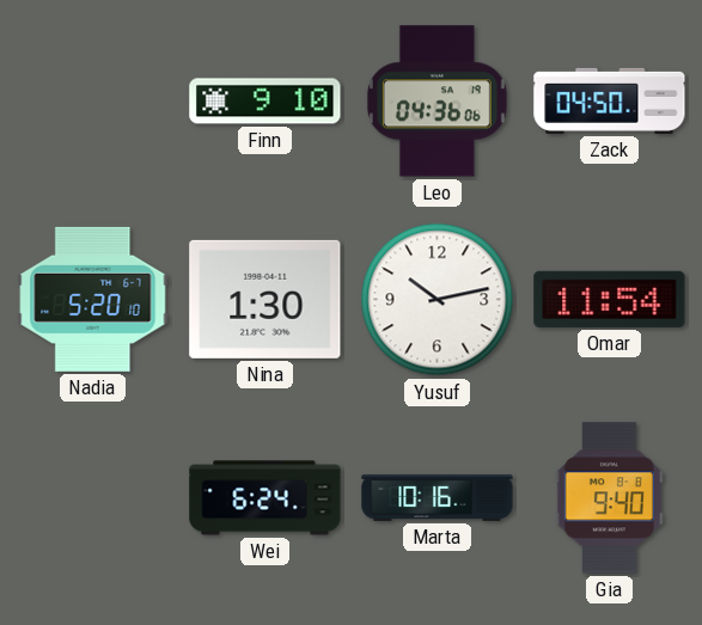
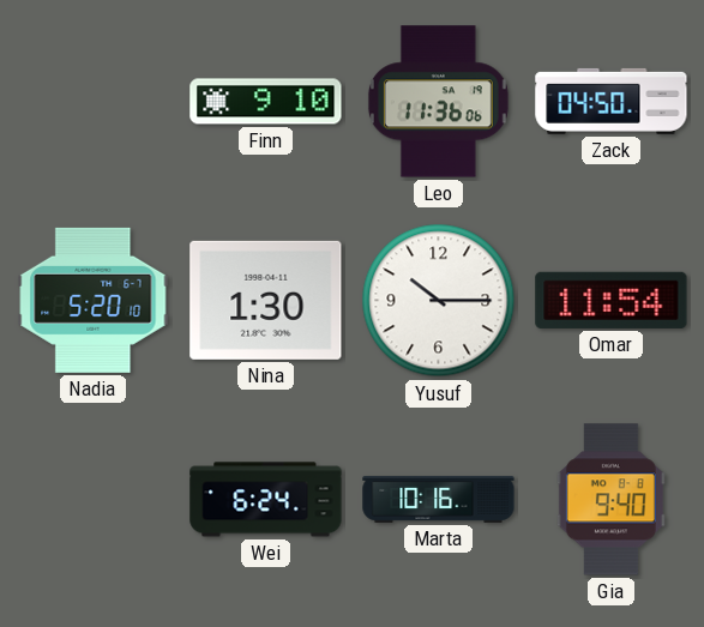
Leo: 04:36 -> 11:36
Yusuf: 10:13 -> 10:15
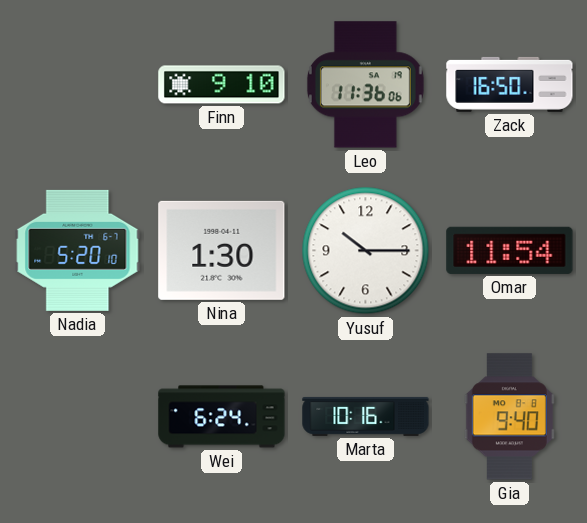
Zack: 04:50 -> 16:50
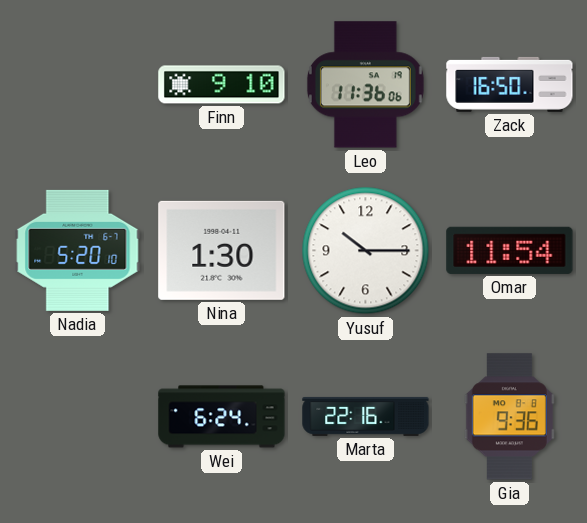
Marta: 10:16 -> 22:16
Gia: 9:40 -> 9:36
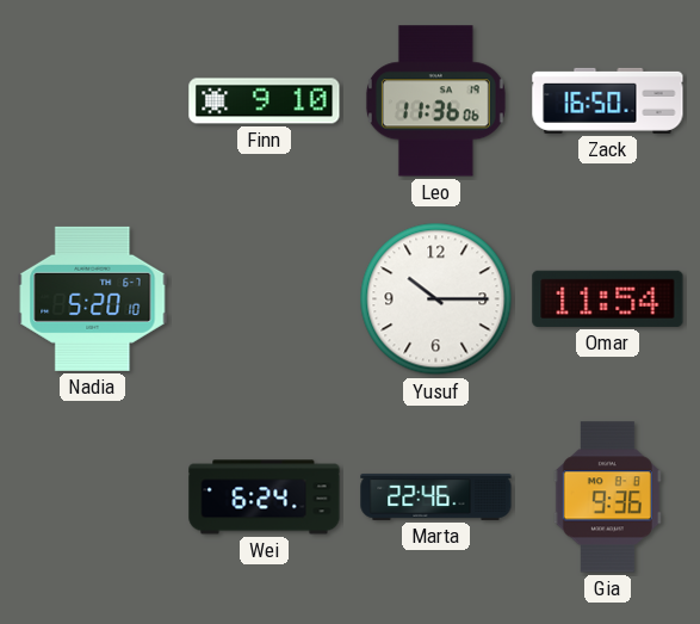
Nina: 1:30 -> none
Marta: 22:16 -> 22:46
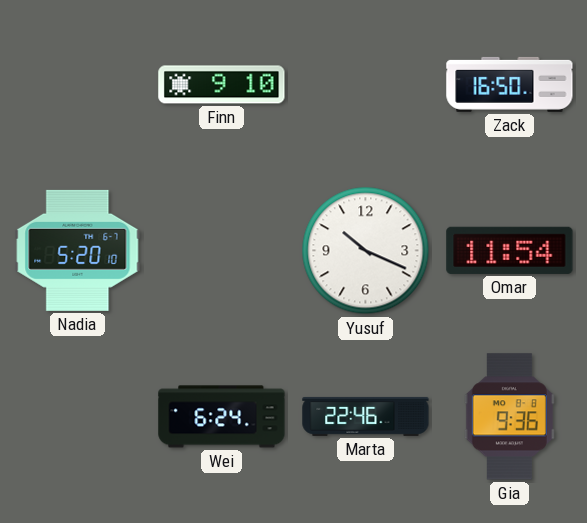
Leo: 11:36 -> none
Yusuf: 10:15 -> 10:19
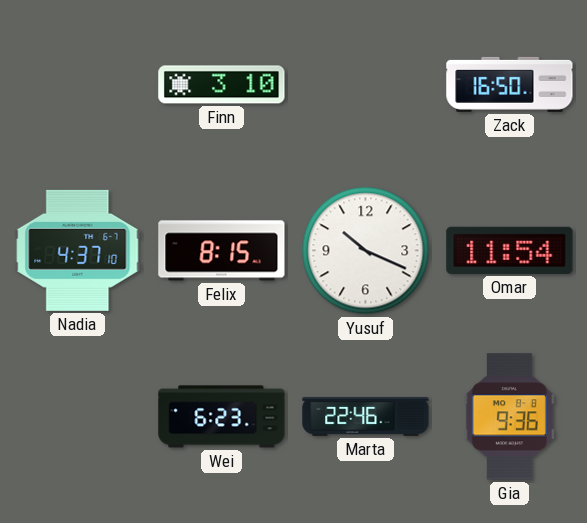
Finn: 9:10 -> 3:10
Nadia: 5:20 -> 4:37
Felix: none -> 8:15
Wei: 6:24 -> 6:23
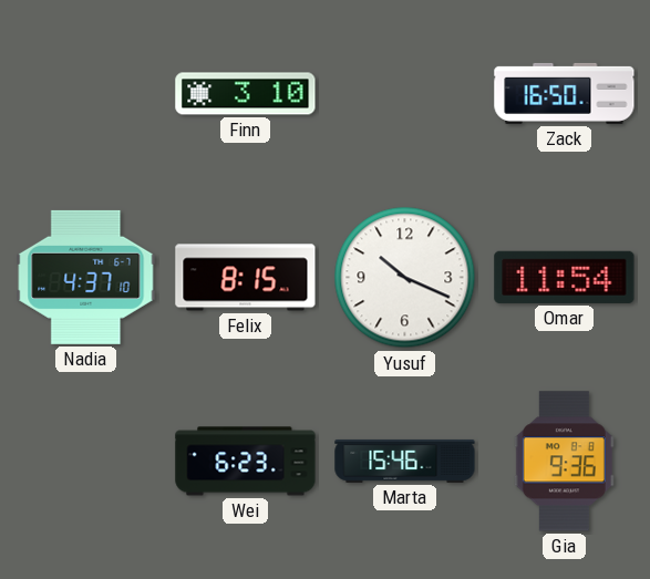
Marta: 22:46 -> 15:46
